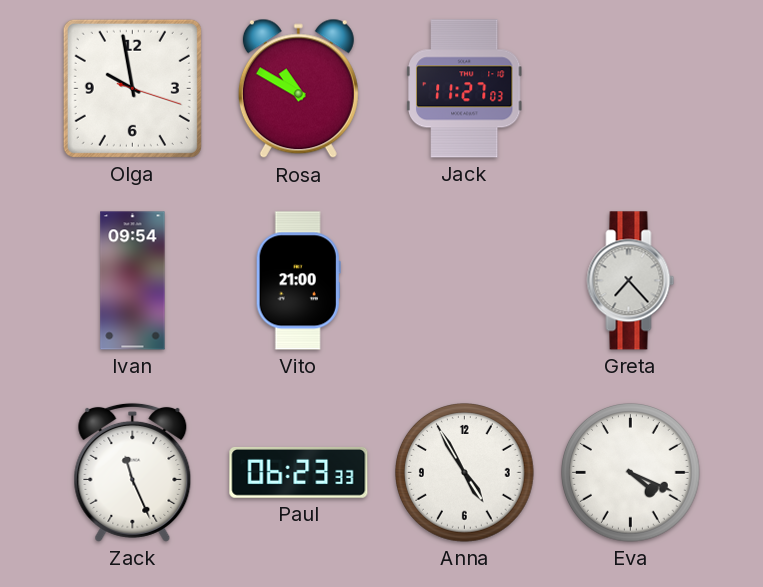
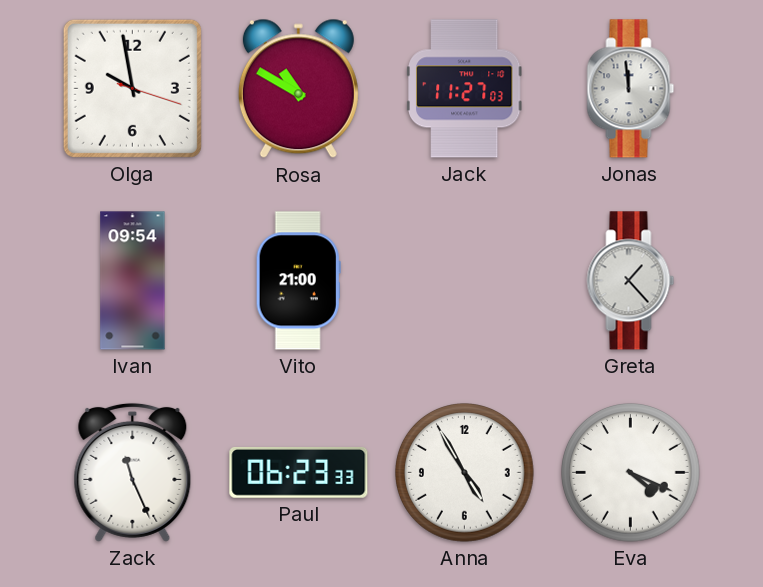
Jonas: none -> 11:59
Greta: 7:23 -> 1:23
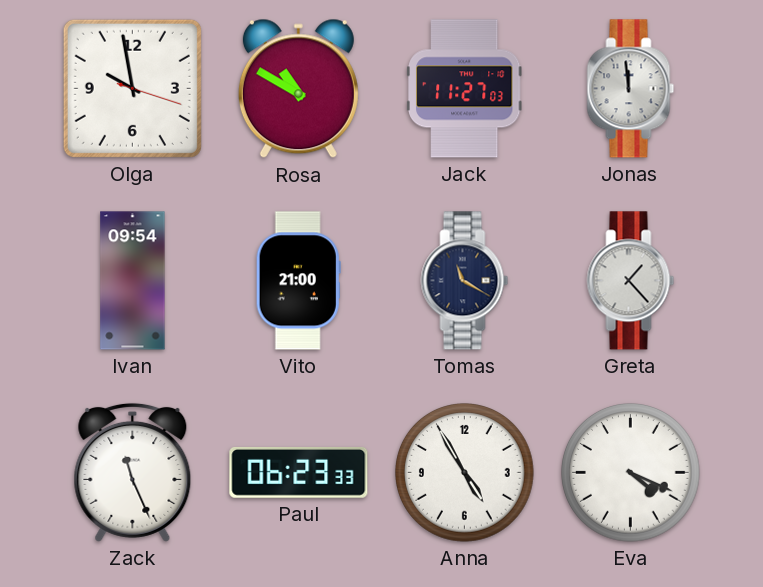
Tomas: none -> 11:20
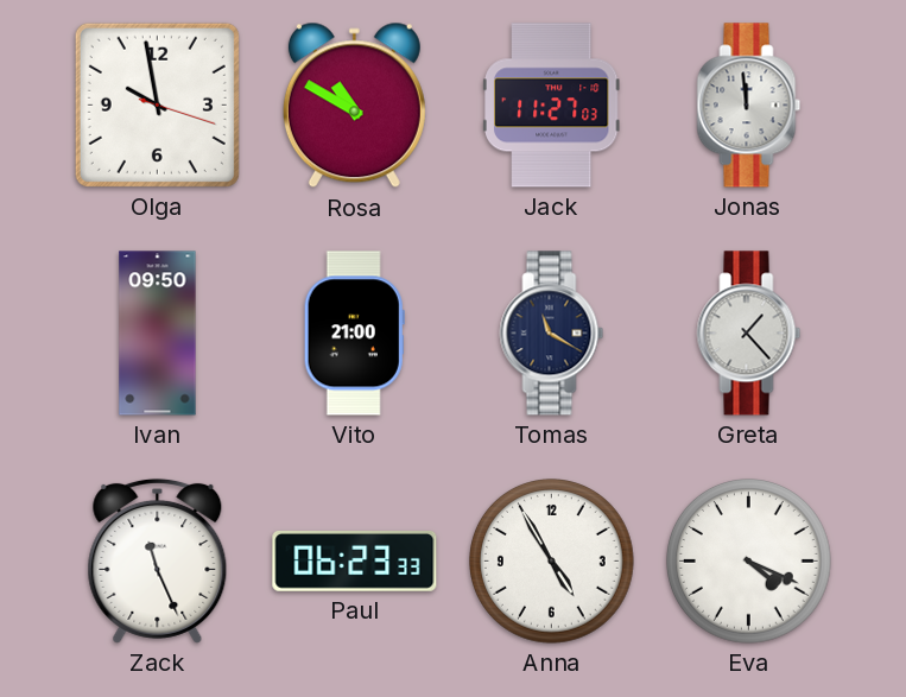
Ivan: 09:54 -> 09:50
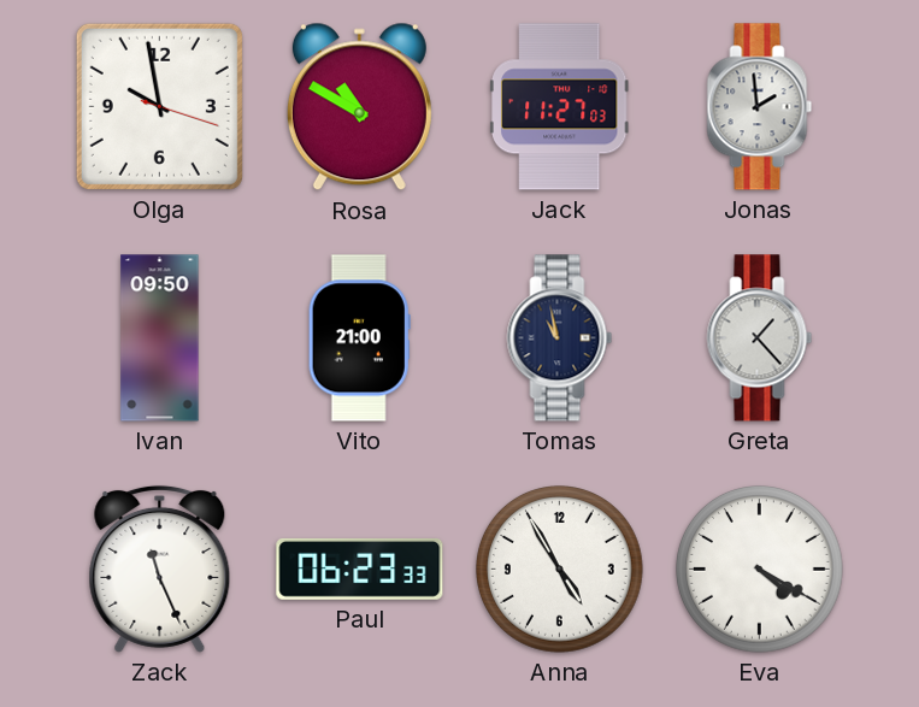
Jonas: 11:59 -> 1:59
Tomas: 11:20 -> 10:58
Eva: 4:19 -> 4:20
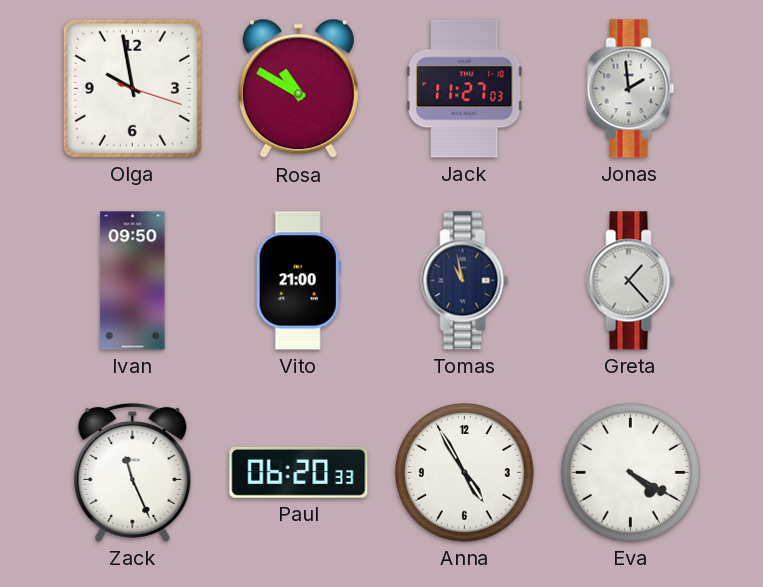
Paul: 06:23 -> 06:20
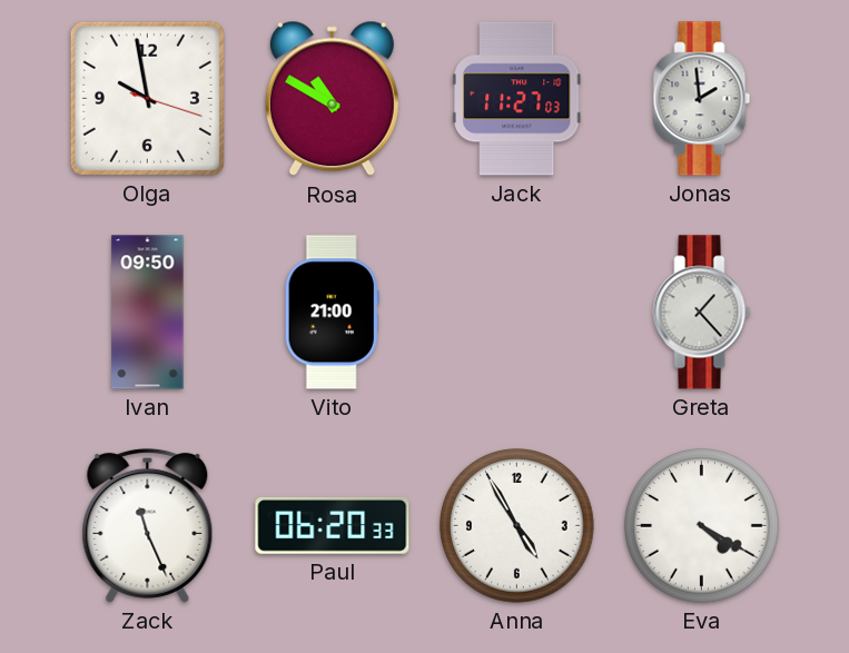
Tomas: 10:58 -> none
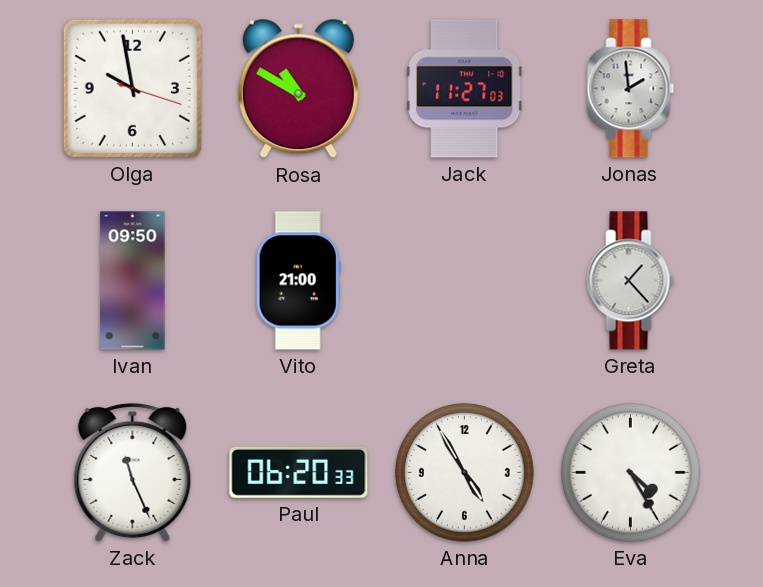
Eva: 4:20 -> 4:25
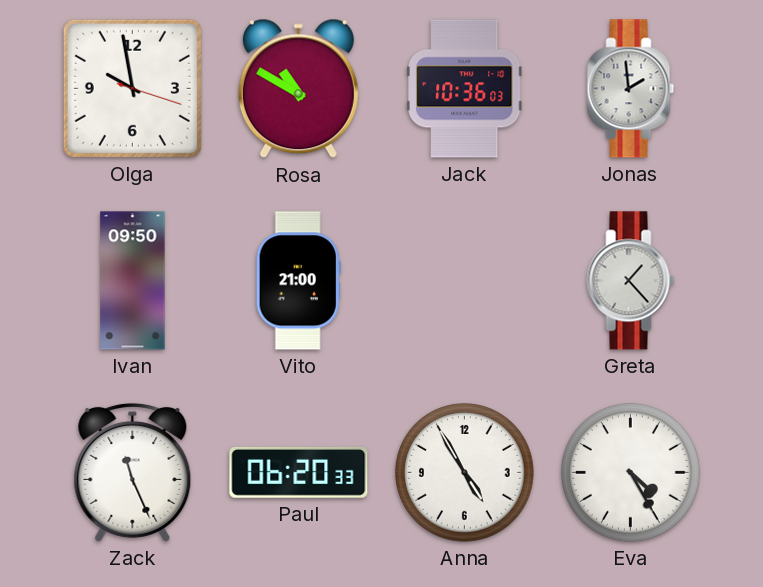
Jack: 11:27 -> 10:36
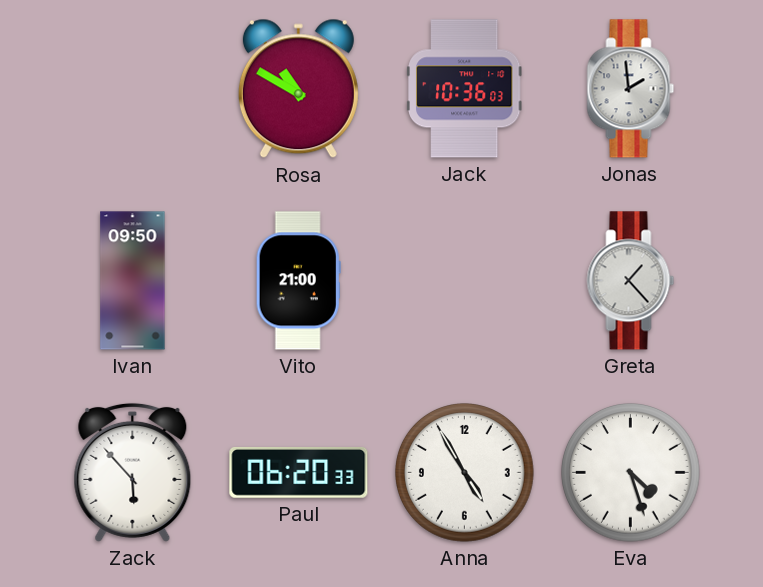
Olga: 9:58 -> none
Zack: 11:26 -> 5:53
Eva: 4:25 -> 4:27
